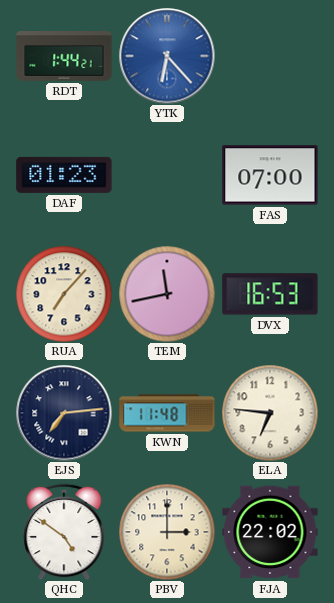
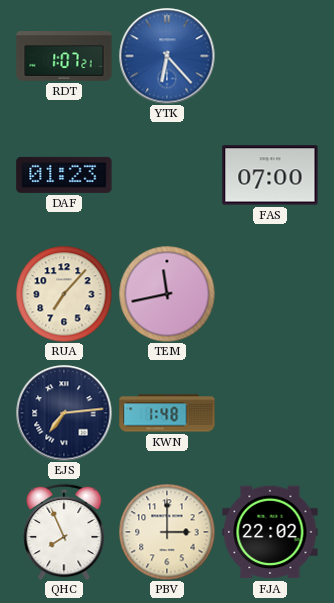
RDT: 1:44 -> 1:07
DVX: 16:53 -> none
KWN: 11:48 -> 1:48
ELA: 6:46 -> none
QHC: 4:51 -> 7:56
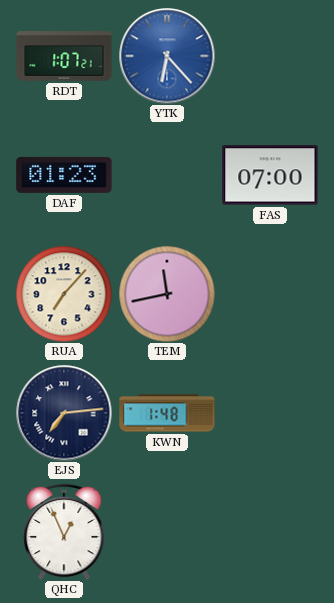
QHC: 7:56 -> 12:56
PBV: 3:00 -> none
FJA: 22:02 -> none
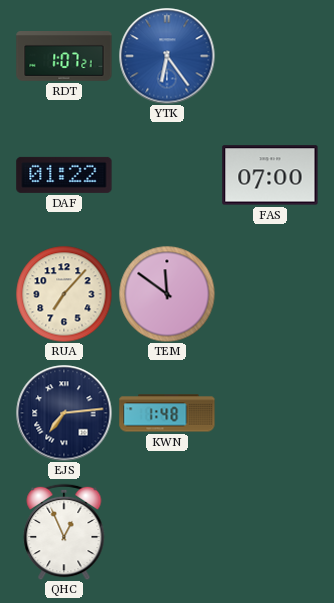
YTK: 6:23 -> 6:24
DAF: 01:23 -> 01:22
TEM: 11:43 -> 11:51
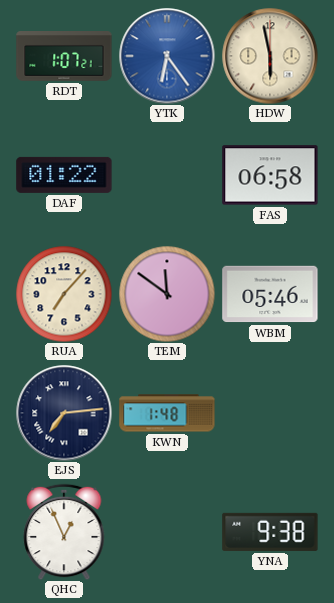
HDW: none -> 5:58
FAS: 07:00 -> 06:58
WBM: none -> 05:46
YNA: none -> 9:38
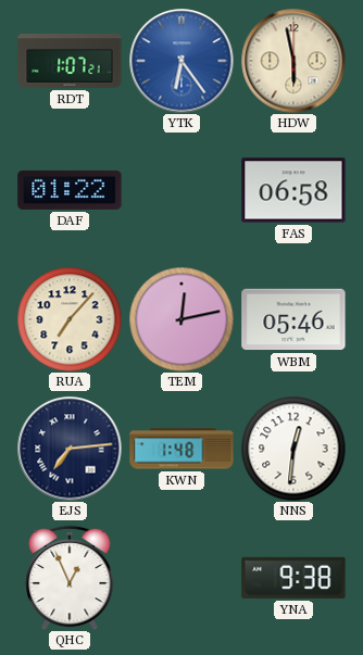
TEM: 11:51 -> 12:13
NNS: none -> 12:31
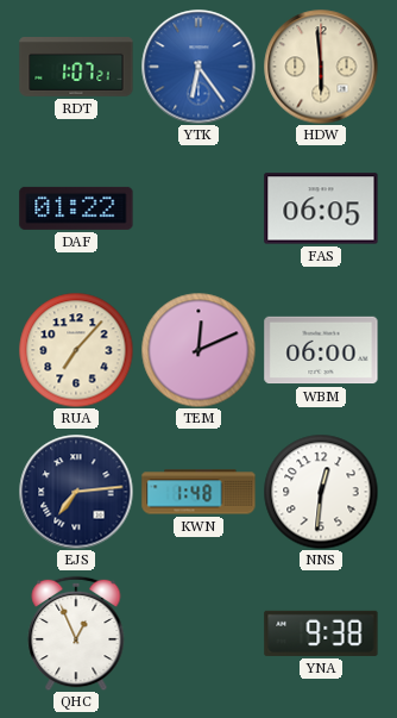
HDW: 5:58 -> 5:59
FAS: 06:58 -> 06:05
TEM: 12:13 -> 12:11
WBM: 05:46 -> 06:00
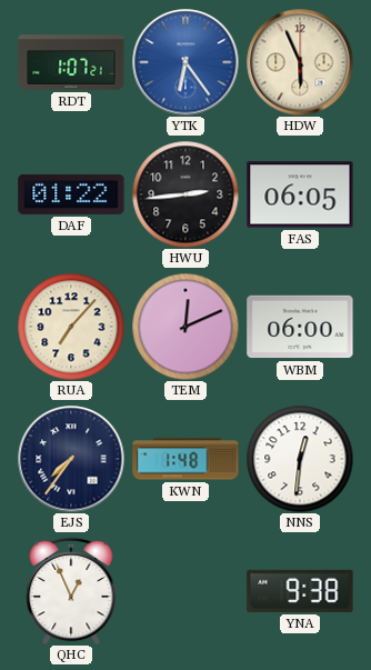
HDW: 5:59 -> 5:56
HWU: none -> 2:44
EJS: 7:14 -> 7:36
